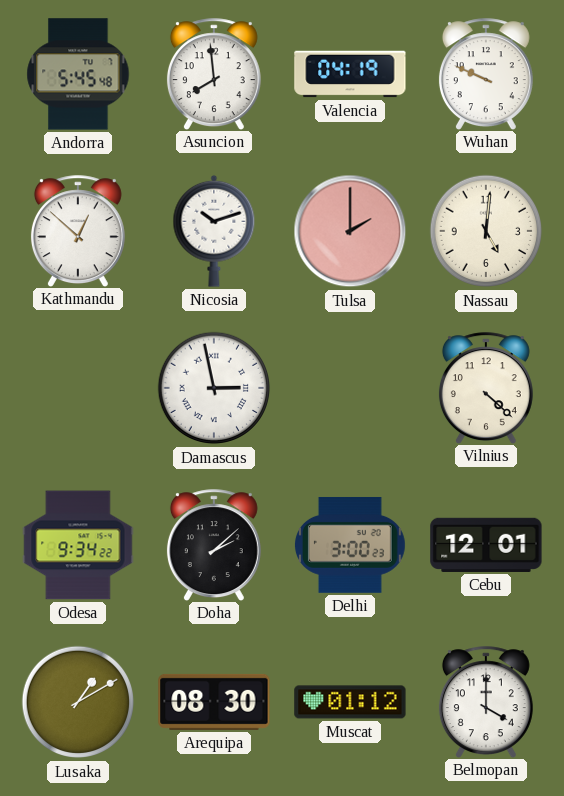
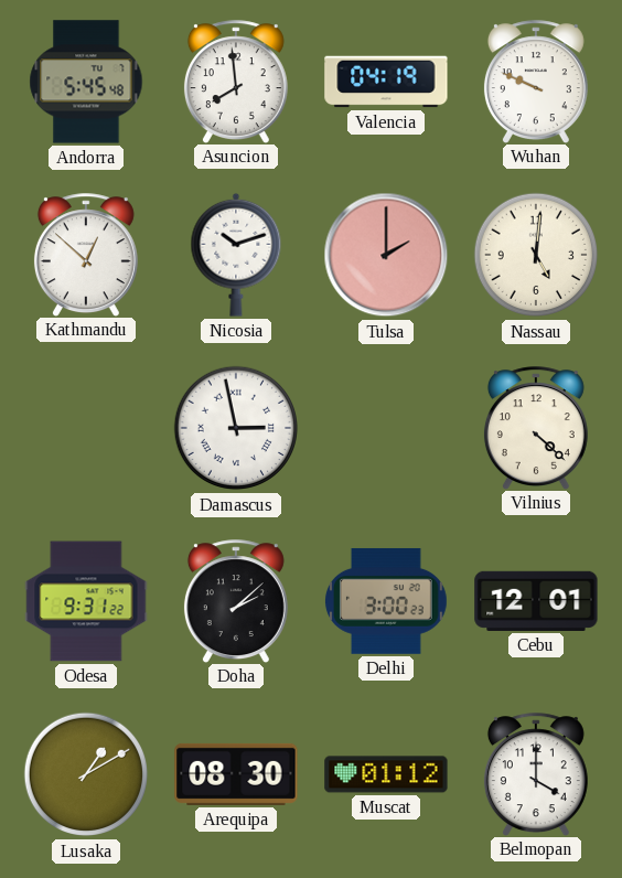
Odesa: 9:34 -> 9:31
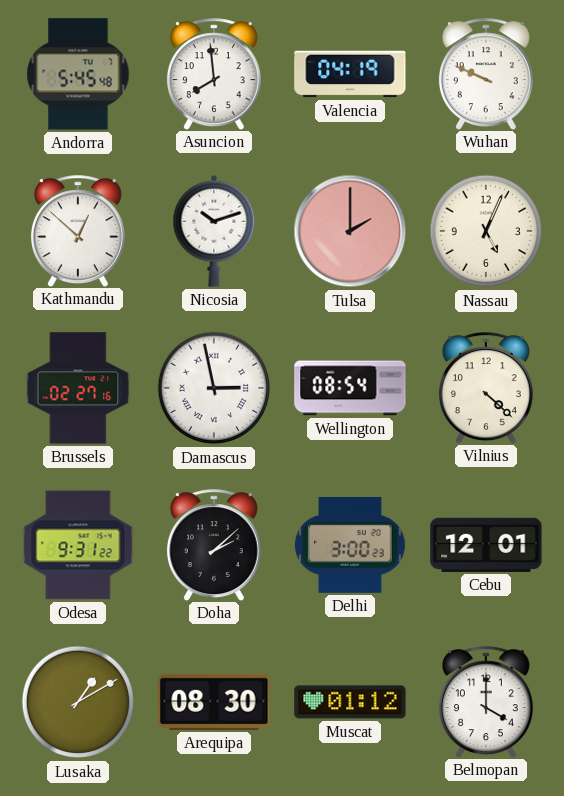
Nassau: 5:01 -> 5:04
Brussels: none -> 02:27
Wellington: none -> 08:54
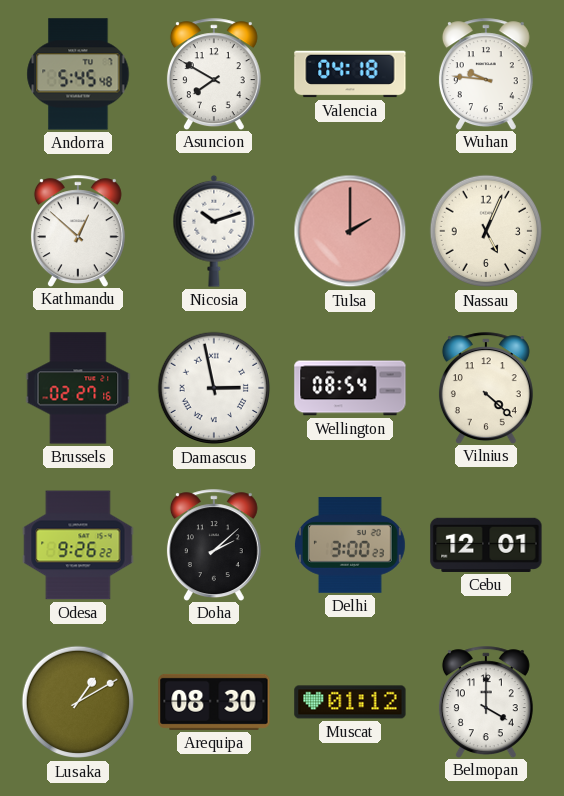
Asuncion: 7:59 -> 7:50
Valencia: 04:19 -> 04:18
Wuhan: 9:49 -> 9:46
Odesa: 9:31 -> 9:26
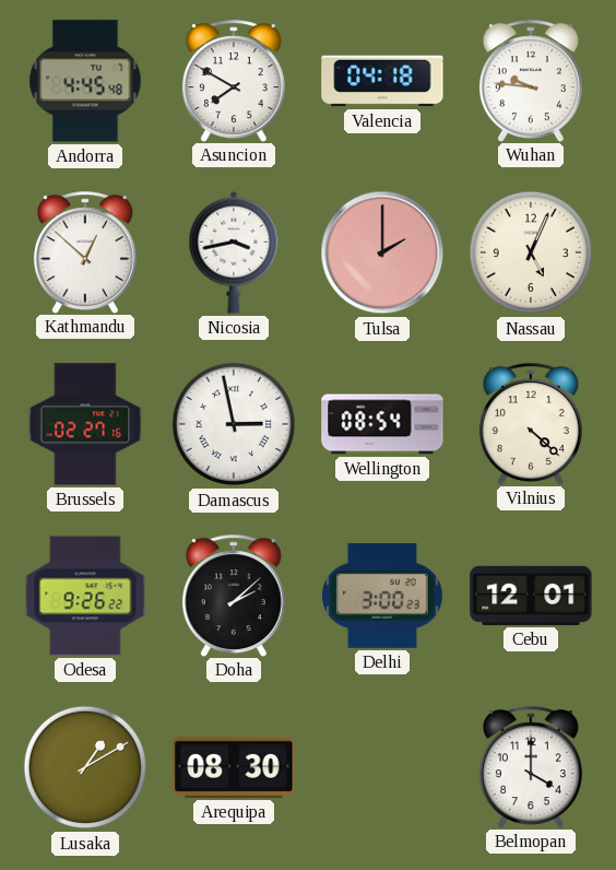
Andorra: 5:45 -> 4:45
Nicosia: 10:12 -> 3:43
Muscat: 01:12 -> none
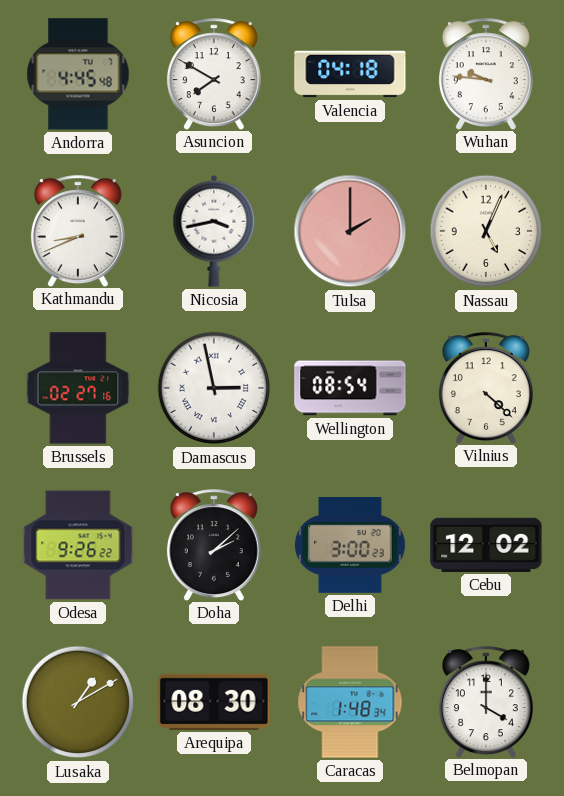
Kathmandu: 12:52 -> 8:41
Cebu: 12:01 -> 12:02
Caracas: none -> 1:48
